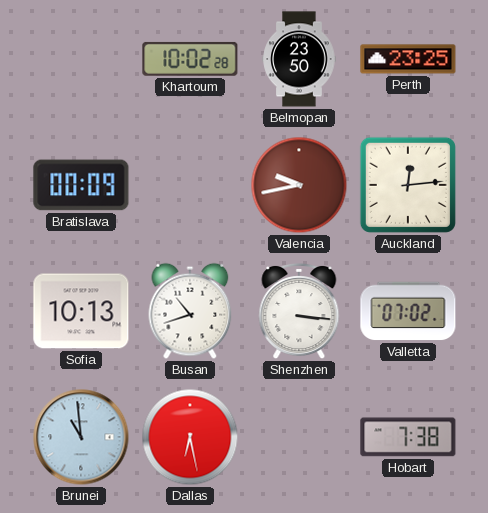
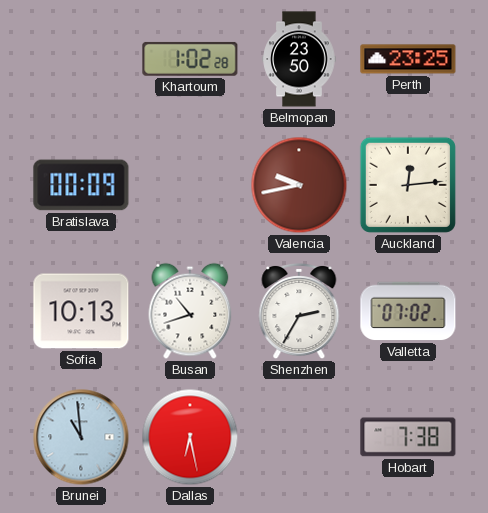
Khartoum: 10:02 -> 1:02
Shenzhen: 3:16 -> 2:35
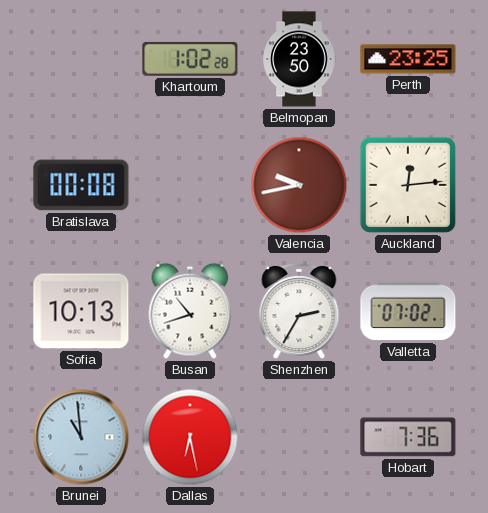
Bratislava: 00:09 -> 00:08
Hobart: 7:38 -> 7:36
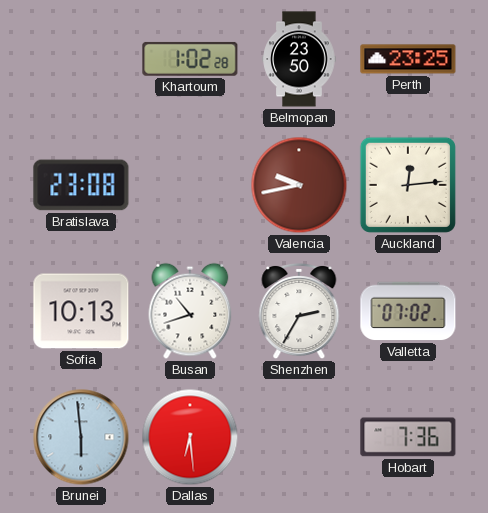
Bratislava: 00:08 -> 23:08
Brunei: 10:59 -> 5:59
Dallas: 6:28 -> 6:29
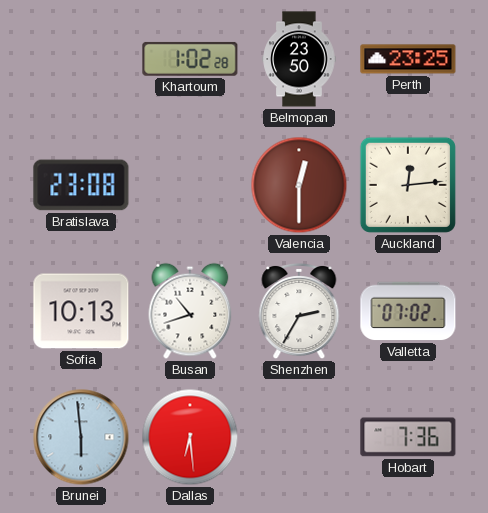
Valencia: 9:43 -> 12:30
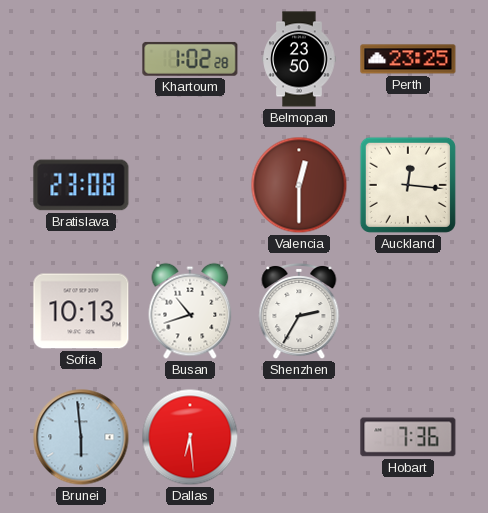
Auckland: 12:14 -> 12:16
Valletta: 07:02 -> none
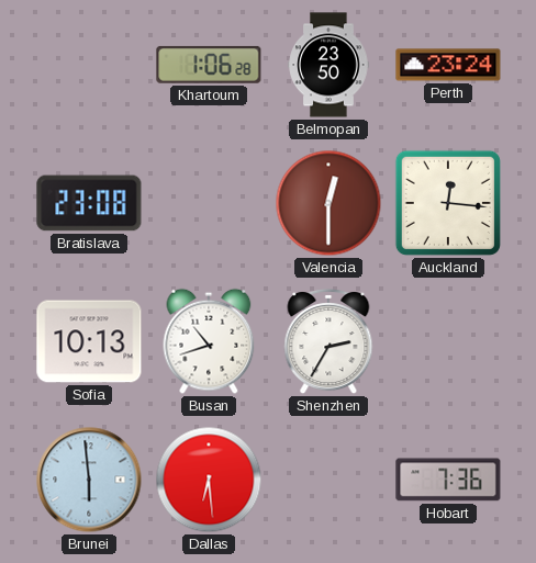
Khartoum: 1:02 -> 1:06
Perth: 23:25 -> 23:24
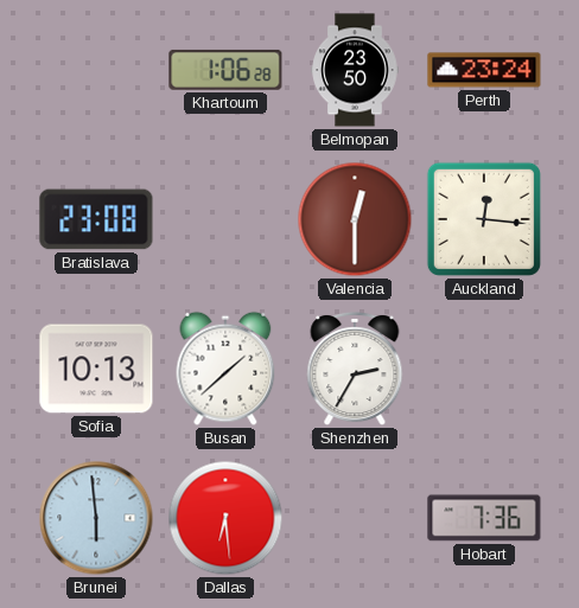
Busan: 10:42 -> 1:38
